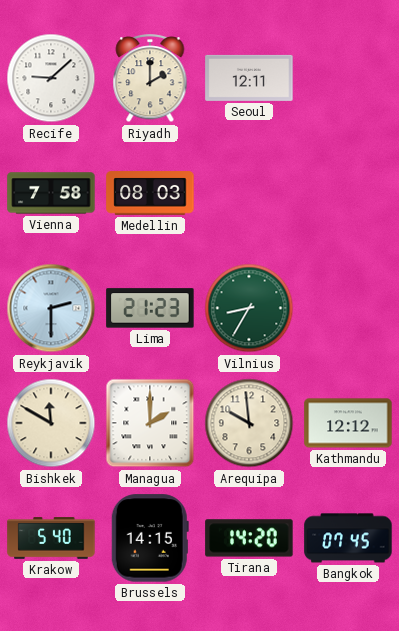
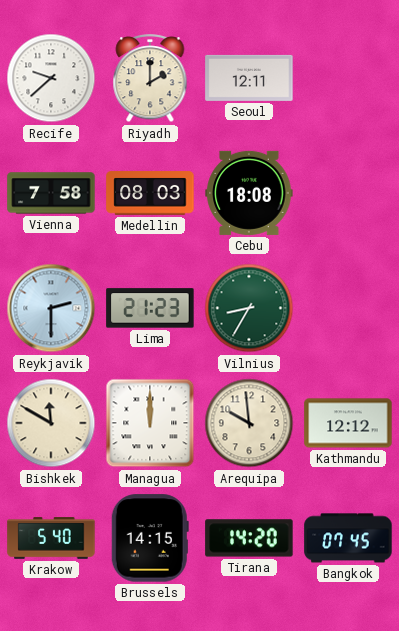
Recife: 9:08 -> 9:38
Cebu: none -> 18:08
Managua: 2:00 -> 12:00
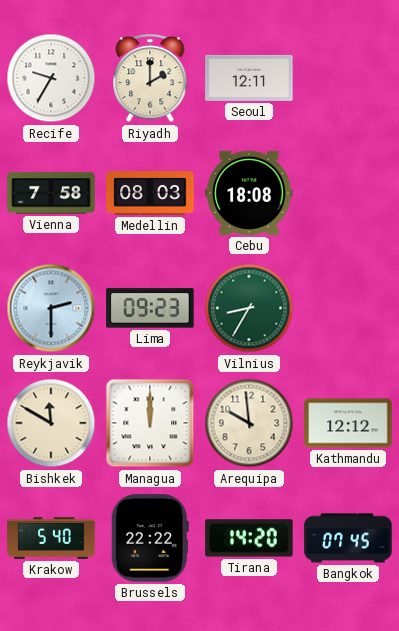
Recife: 9:38 -> 9:35
Lima: 21:23 -> 09:23
Brussels: 14:15 -> 22:22
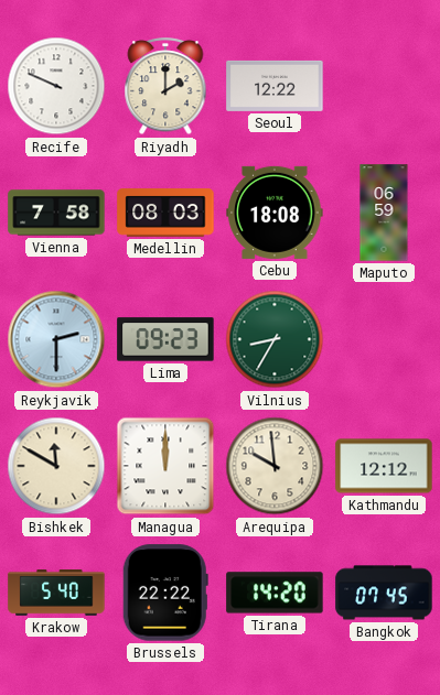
Recife: 9:35 -> 9:49
Seoul: 12:11 -> 12:22
Maputo: none -> 06:59
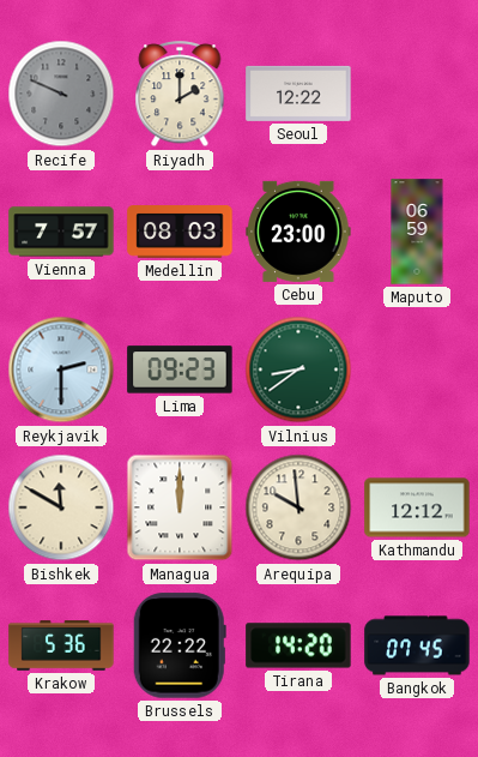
Recife dial: white -> grey
Vienna: 7:58 -> 7:57
Cebu: 18:08 -> 23:00
Vilnius: 8:35 -> 8:39
Krakow: 5:40 -> 5:36
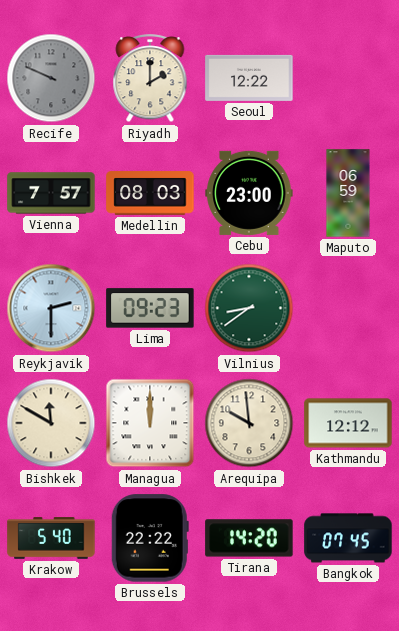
Krakow: 5:36 -> 5:40
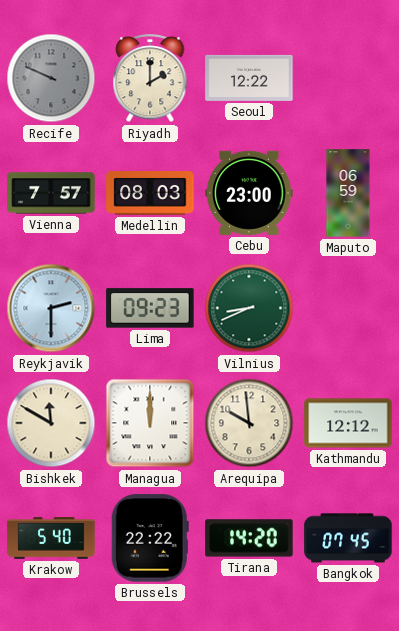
Vilnius: 8:39 -> 8:41
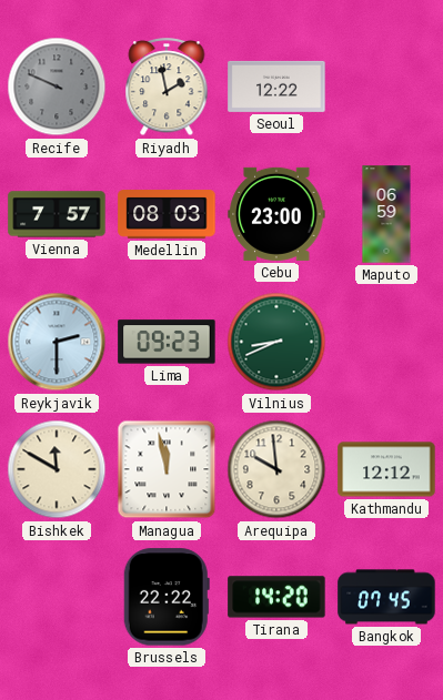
Riyadh: 2:00 -> 1:58
Managua: 12:00 -> 11:58
Krakow: 5:40 -> none
